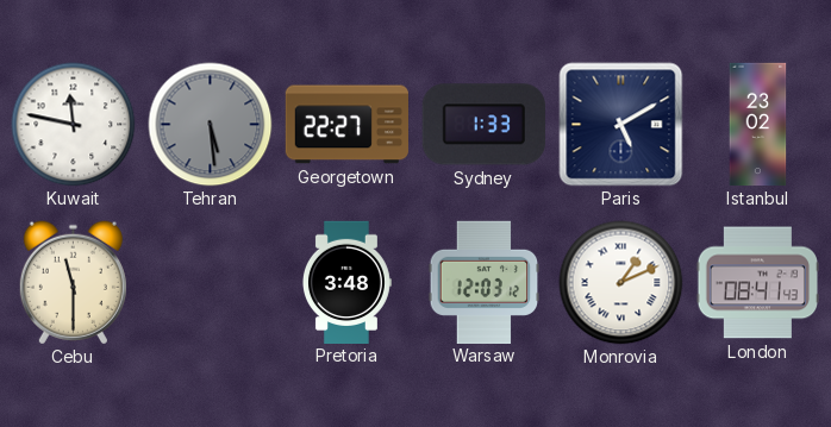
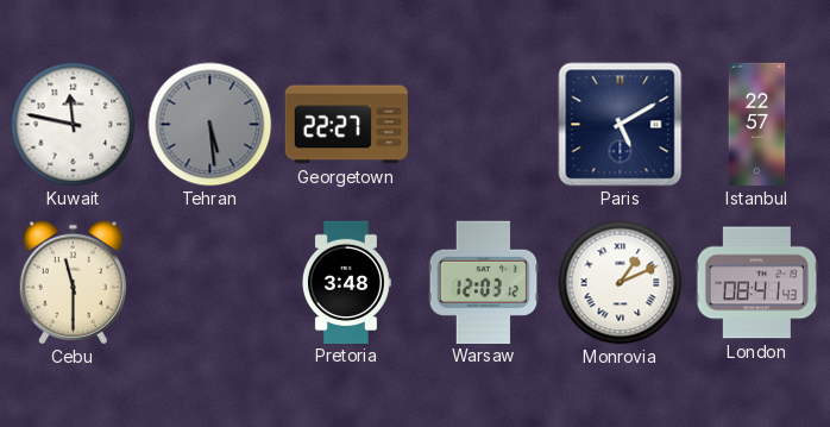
Sydney: 1:33 -> none
Istanbul: 23:02 -> 22:57
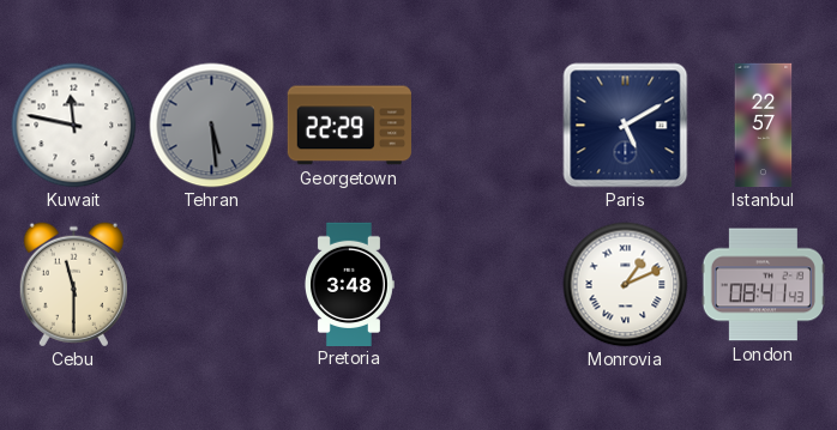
Georgetown: 22:27 -> 22:29
Warsaw: 12:03 -> none
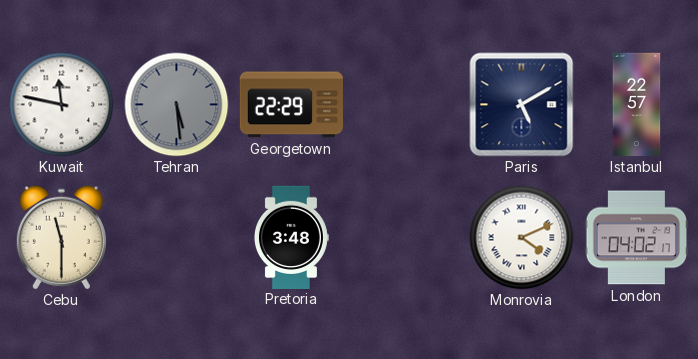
Monrovia: 1:11 -> 4:11
London: 08:41 -> 04:02
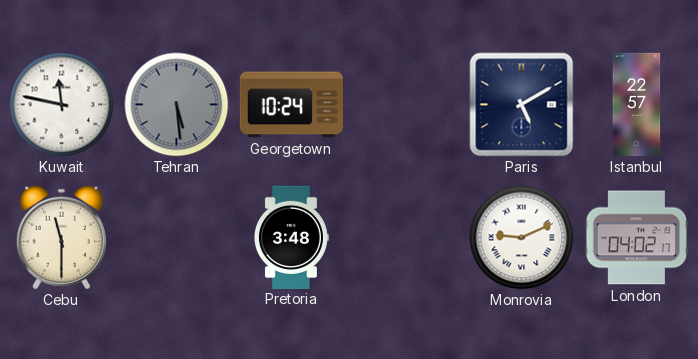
Georgetown: 22:29 -> 10:24
Monrovia: 4:11 -> 9:11
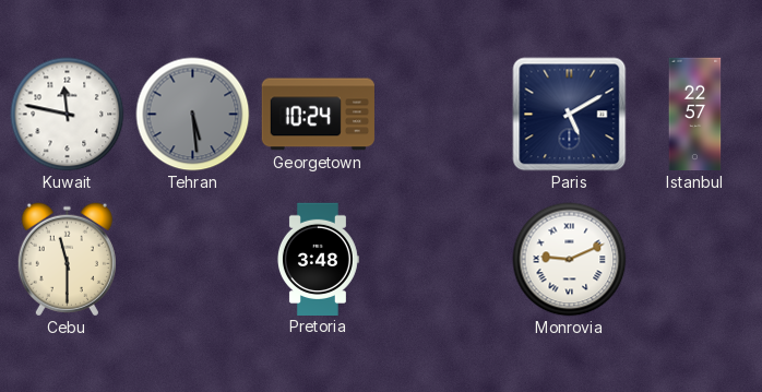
London: 04:02 -> none
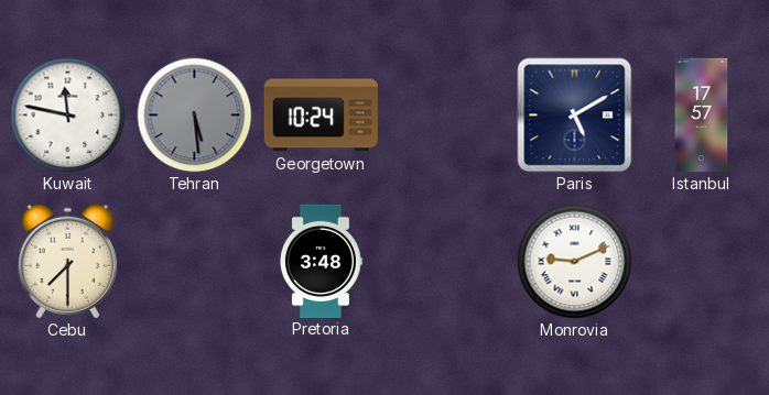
Istanbul: 22:57 -> 17:57
Cebu: 11:30 -> 7:30
